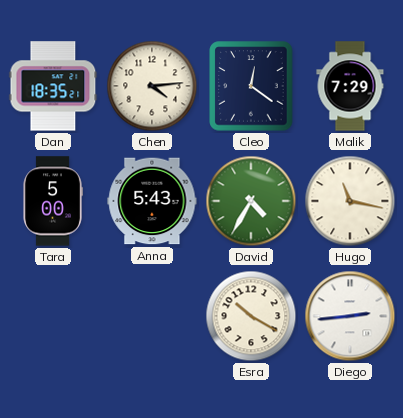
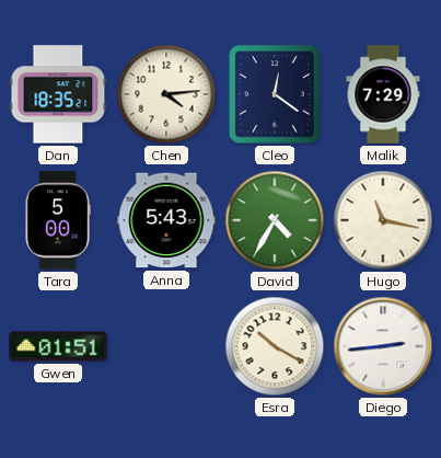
Gwen: none -> 01:51
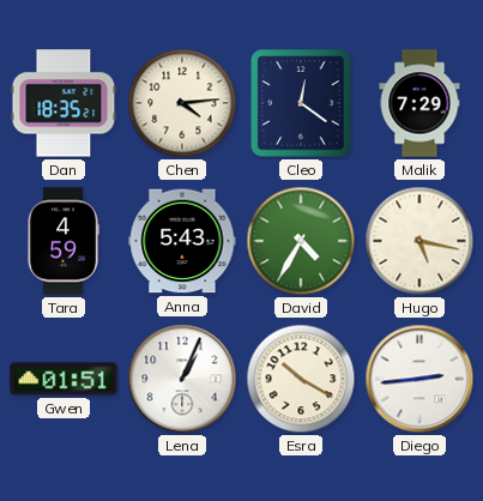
Tara: 5:00 -> 4:59
Hugo: 11:17 -> 5:17
Lena: none -> 1:04
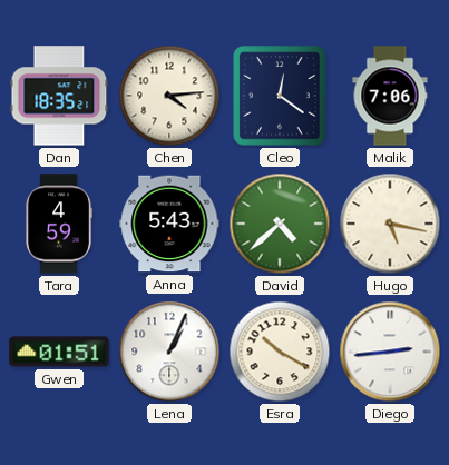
Malik: 7:29 -> 7:06
David: 4:35 -> 4:38
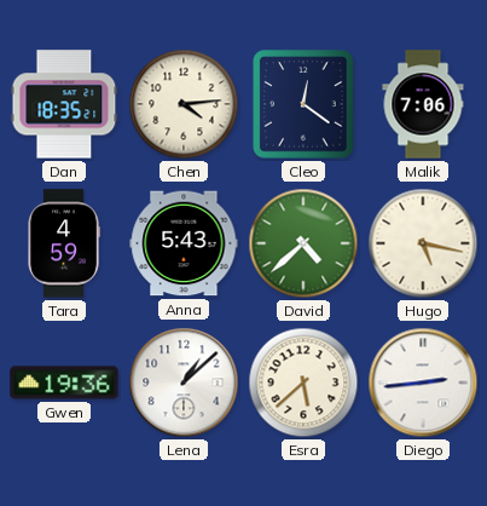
Gwen: 01:51 -> 19:36
Lena: 1:04 -> 1:08
Esra: 10:20 -> 5:38
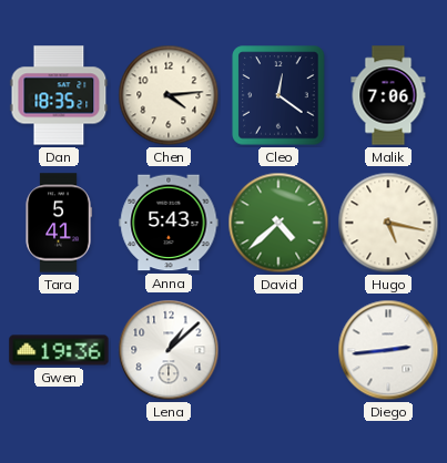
Tara: 4:59 -> 5:41
Esra: 5:38 -> none
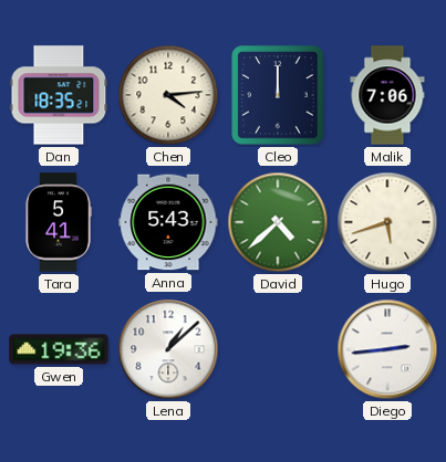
Cleo: 12:21 -> 12:00
Hugo: 5:17 -> 5:42
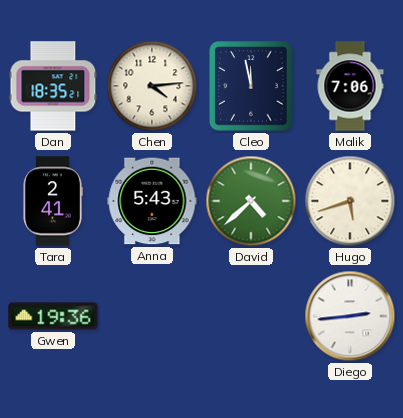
Cleo: 12:00 -> 11:58
Tara: 5:41 -> 2:41
Lena: 1:08 -> none
